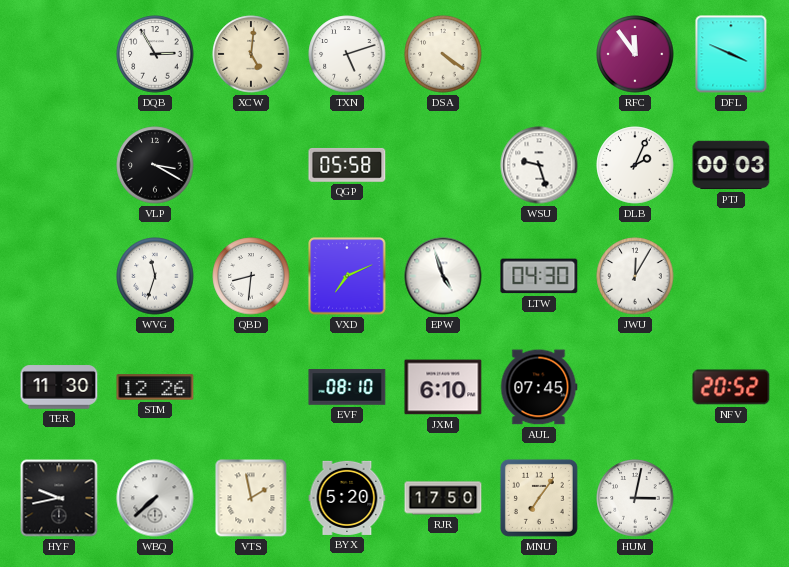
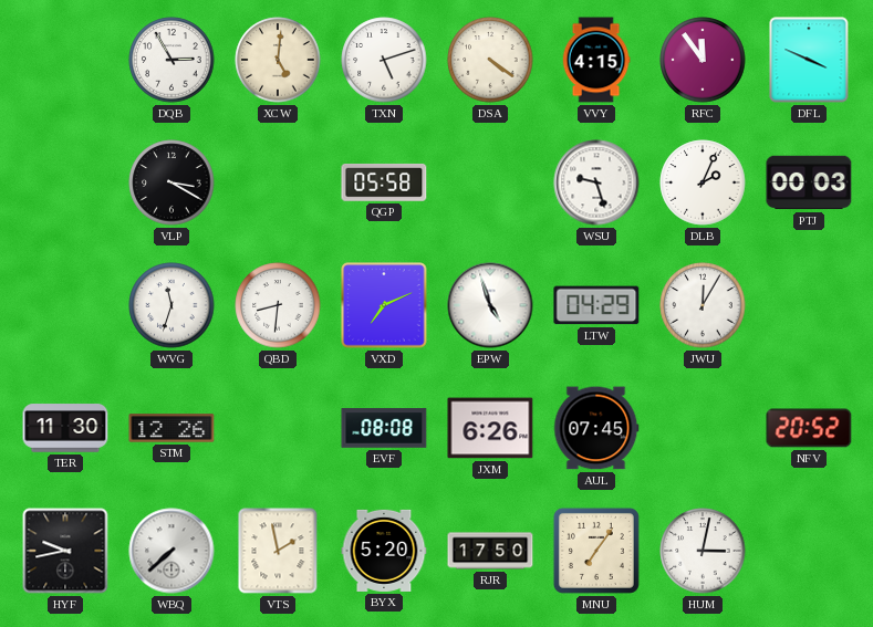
VVY: none -> 4:15
LTW: 04:30 -> 04:29
EVF: 08:10 -> 08:08
JXM: 6:10 -> 6:26
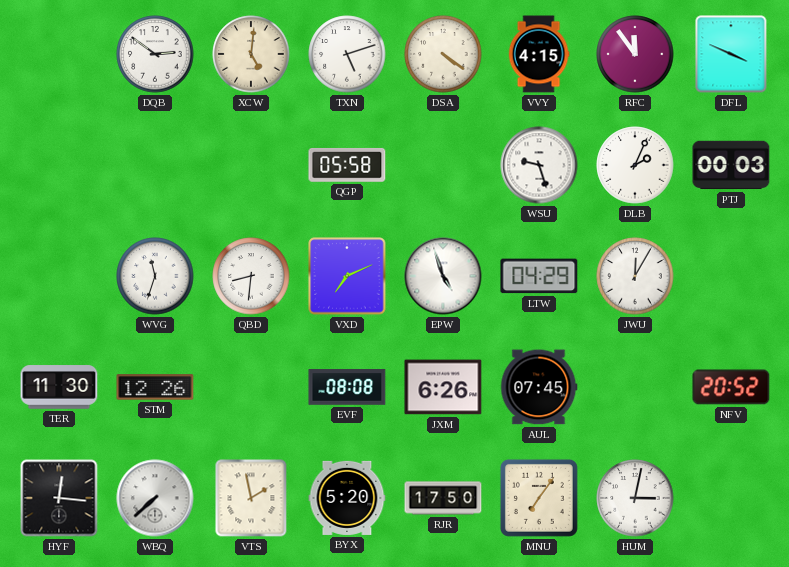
DQB: 2:55 -> 2:51
VLP: 3:20 -> none
HYF: 9:43 -> 12:16
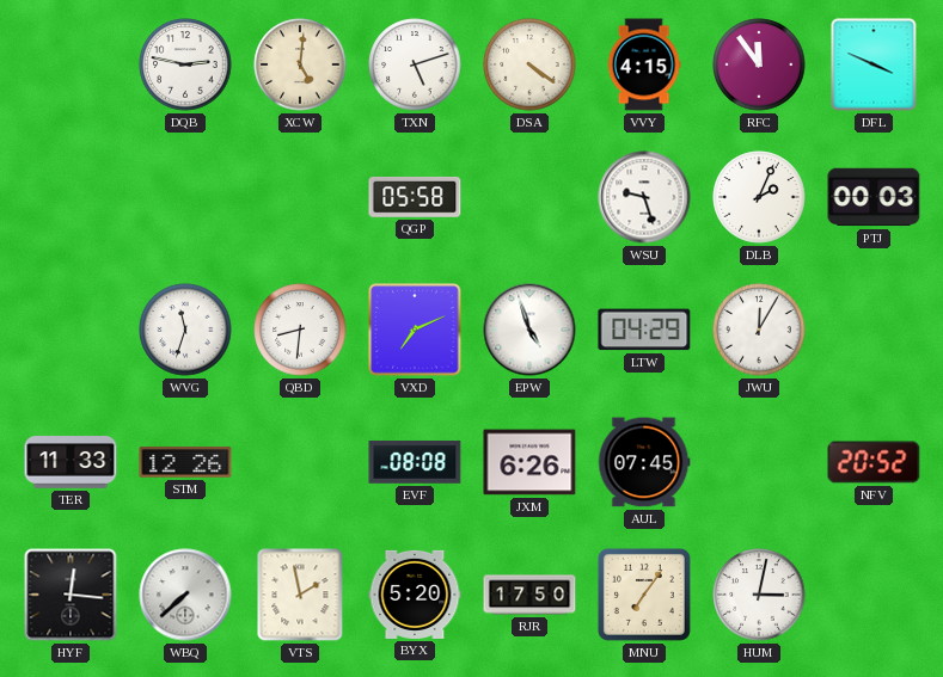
DQB: 2:51 -> 2:47
TER: 11:30 -> 11:33
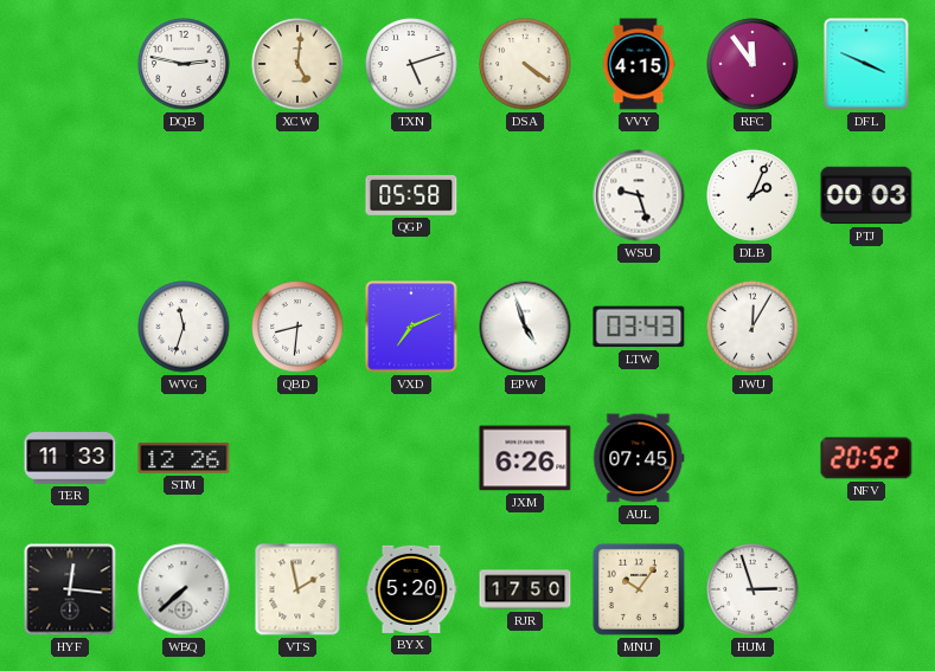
LTW: 04:29 -> 03:43
EVF: 08:08 -> none
MNU: 7:06 -> 10:06
HUM: 3:02 -> 2:57
